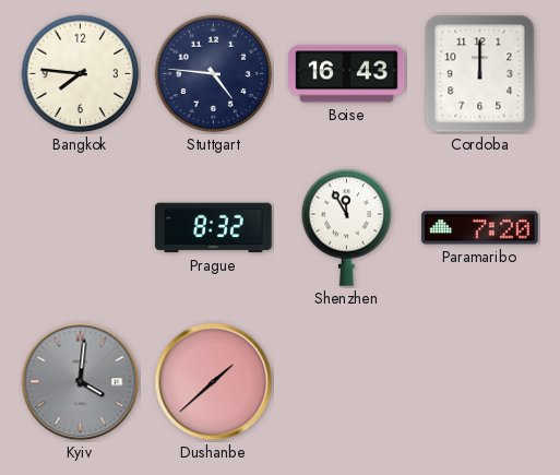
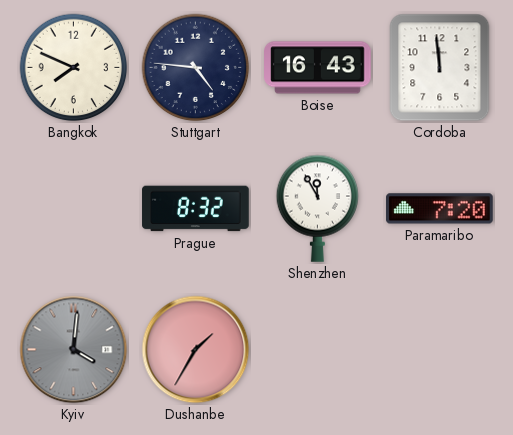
Bangkok: 7:46 -> 7:49
Cordoba: 12:00 -> 11:59
Dushanbe: 1:38 -> 1:35
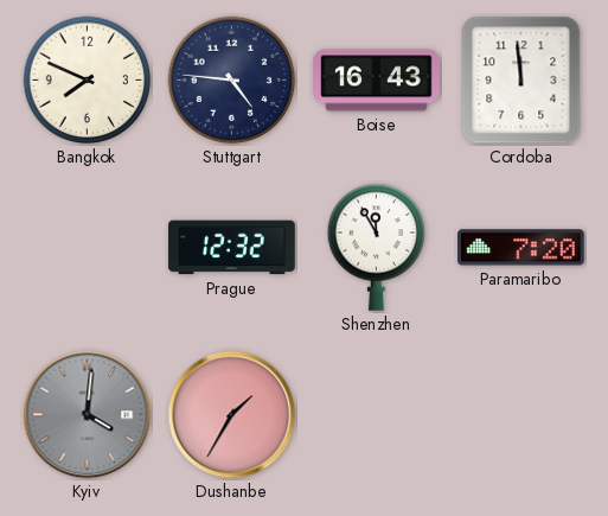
Prague: 8:32 -> 12:32
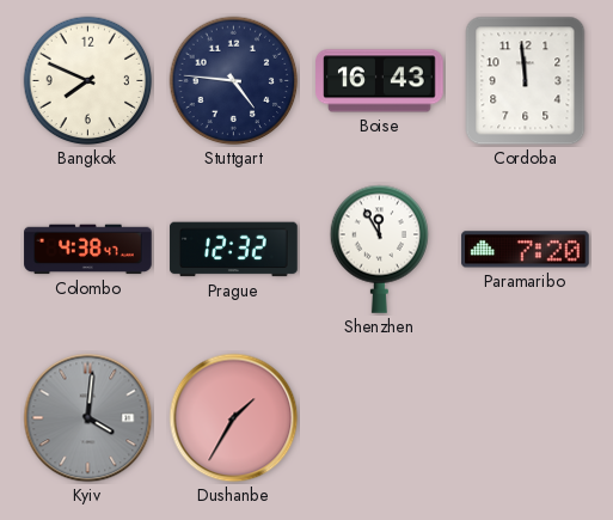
Colombo: none -> 4:38
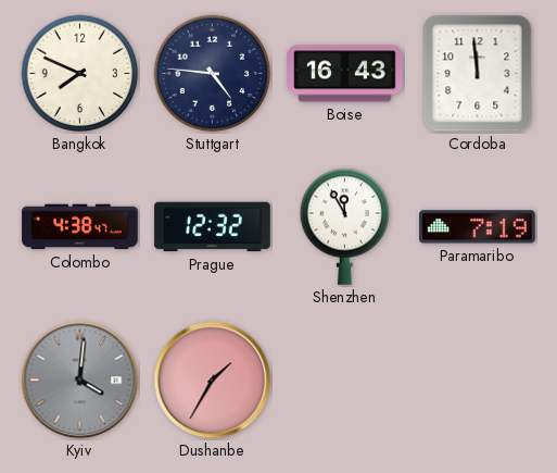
Paramaribo: 7:20 -> 7:19
